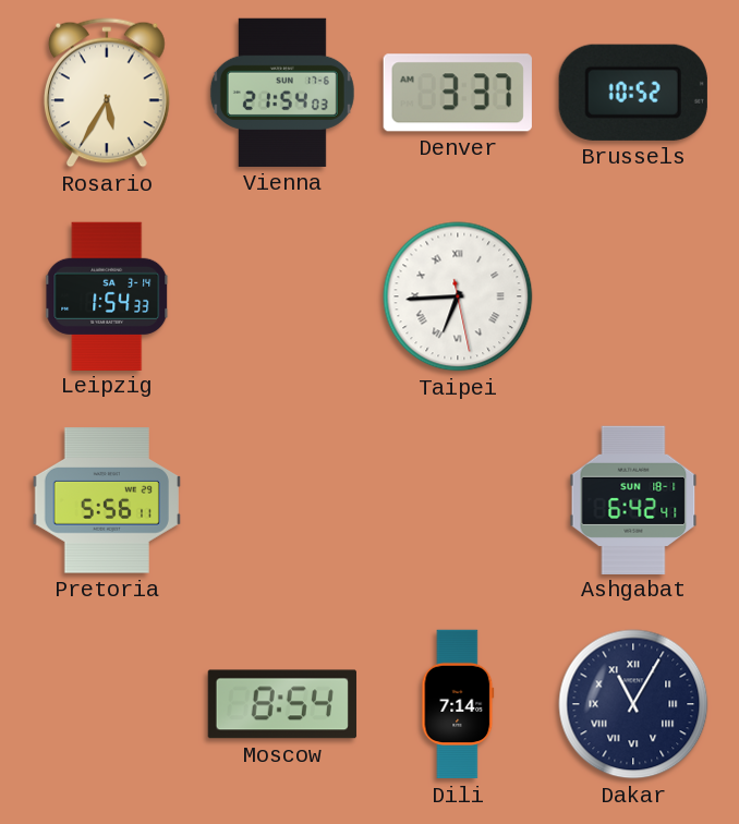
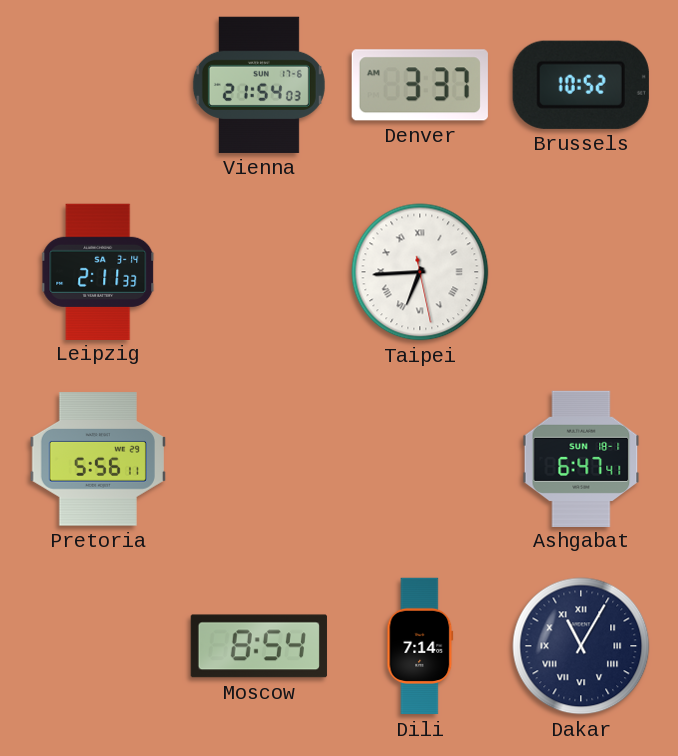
Rosario: 5:35 -> none
Leipzig: 1:54 -> 2:11
Ashgabat: 6:42 -> 6:47
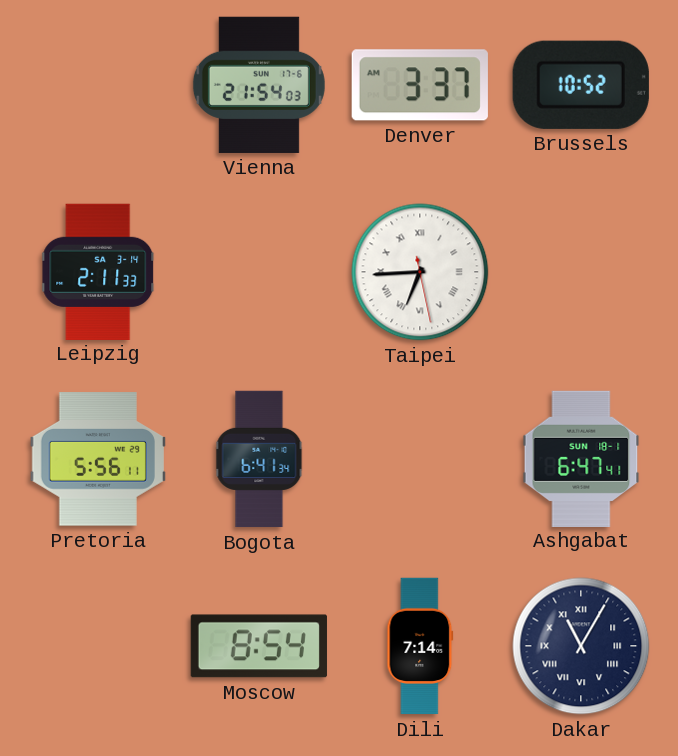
Bogota: none -> 6:41
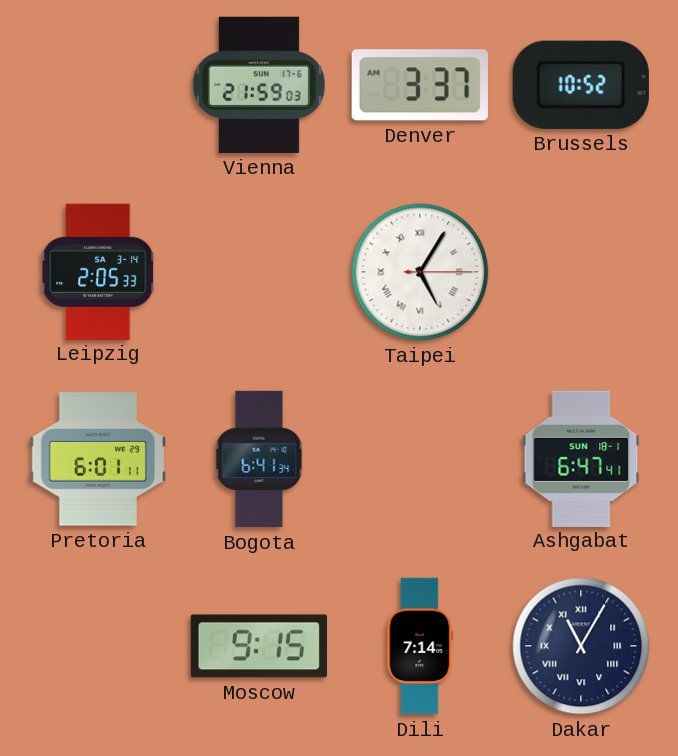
Vienna: 21:54 -> 21:59
Leipzig: 2:11 -> 2:05
Taipei: 6:44 -> 5:05
Pretoria: 5:56 -> 6:01
Moscow: 8:54 -> 9:15
